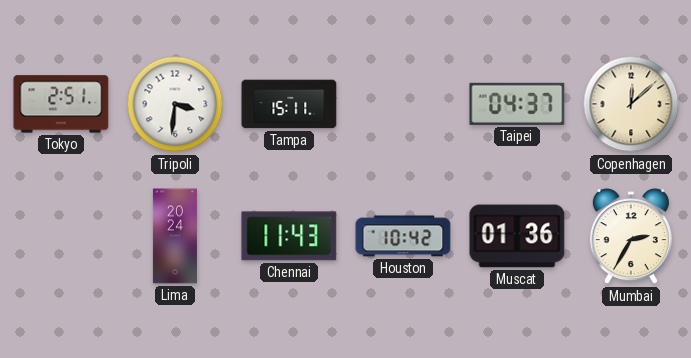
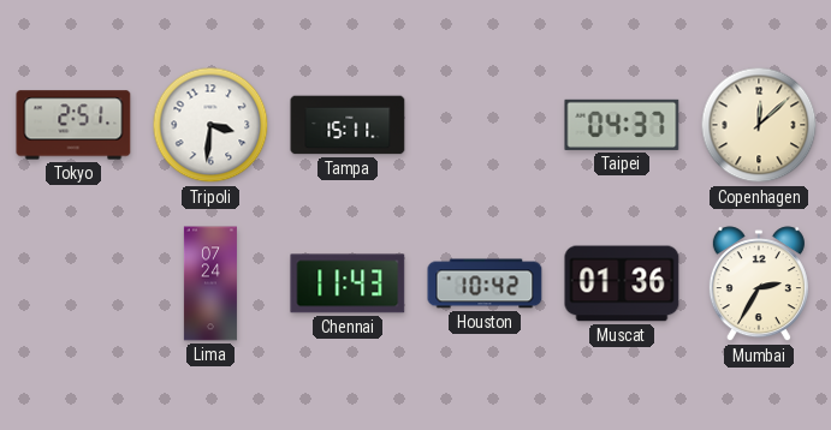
Lima: 20:24 -> 07:24
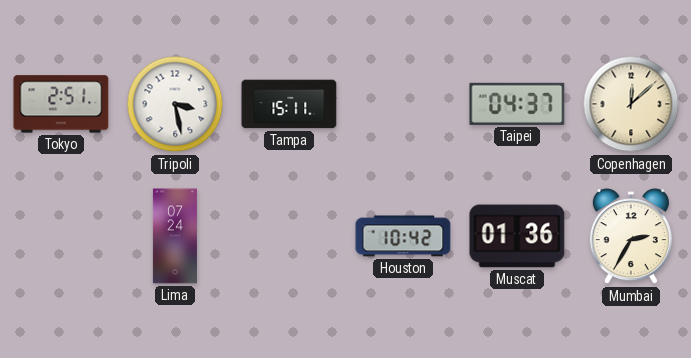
Tripoli: 3:31 -> 3:28
Chennai: 11:43 -> none
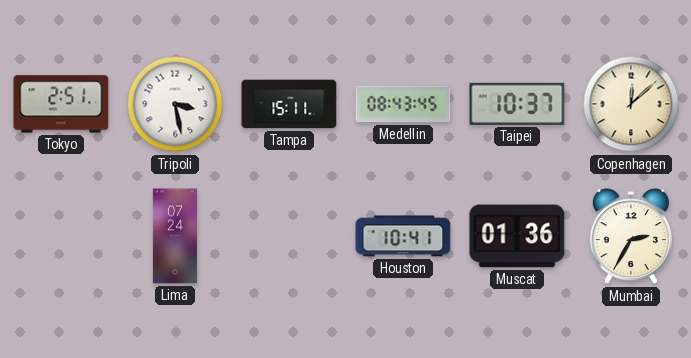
Medellin: none -> 08:43
Taipei: 04:37 -> 10:37
Houston: 10:42 -> 10:41
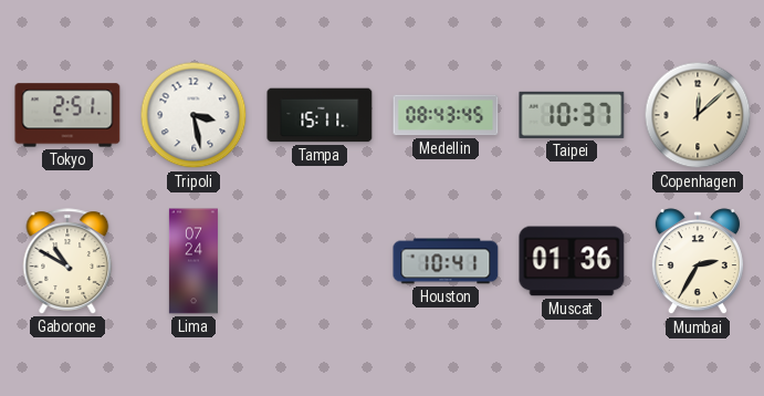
Gaborone: none -> 10:50
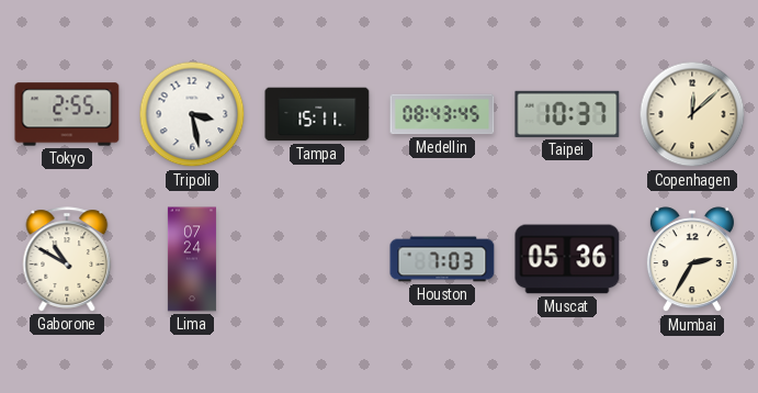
Tokyo: 2:51 -> 2:55
Houston: 10:41 -> 7:03
Muscat: 01:36 -> 05:36
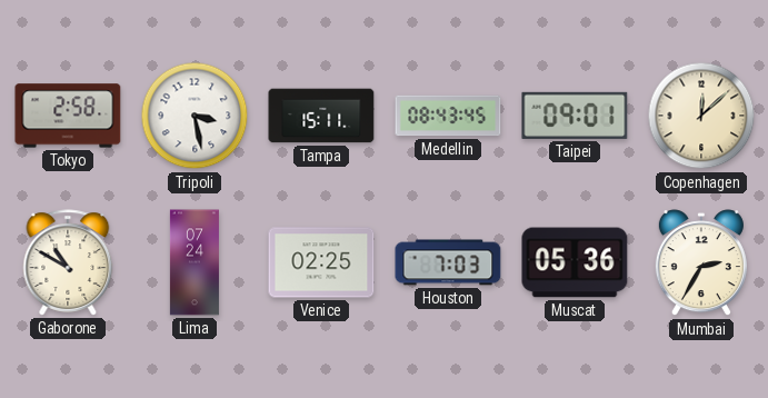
Tokyo: 2:55 -> 2:58
Taipei: 10:37 -> 09:01
Venice: none -> 02:25
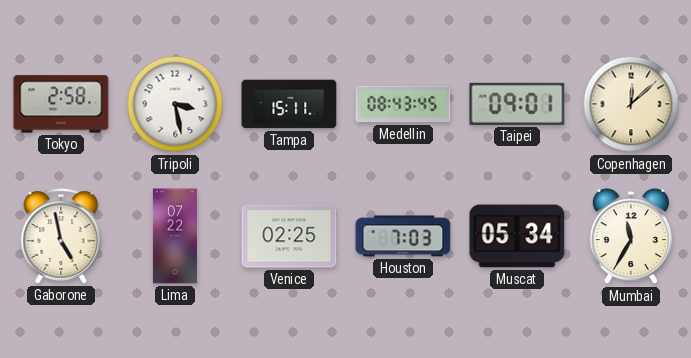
Gaborone: 10:50 -> 4:58
Lima: 07:24 -> 07:22
Muscat: 05:36 -> 05:34
Mumbai: 2:35 -> 11:35
